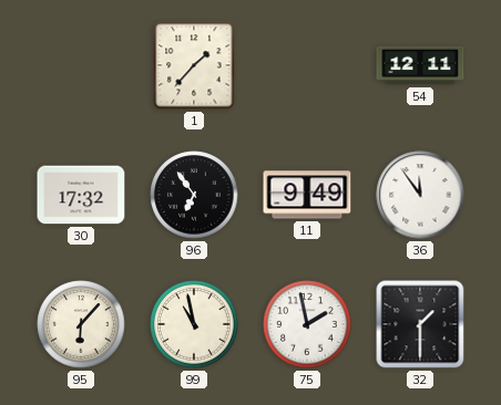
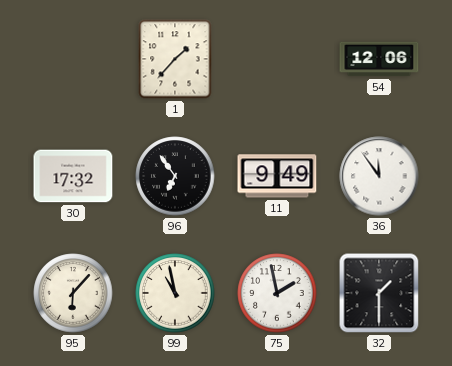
54: 12:11 -> 12:06
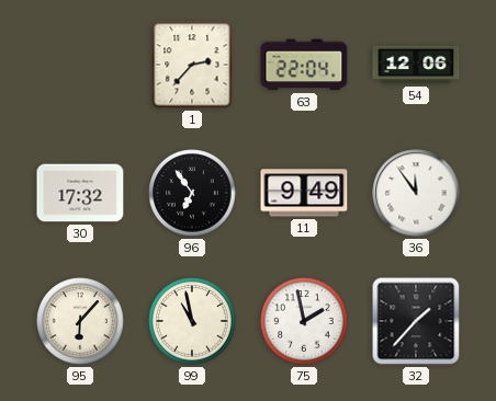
1: 1:37 -> 2:37
63: none -> 22:04
32: 1:30 -> 1:37
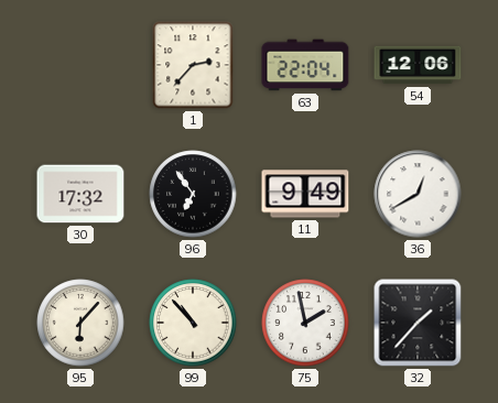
36: 11:54 -> 12:40
99: 10:58 -> 10:53
